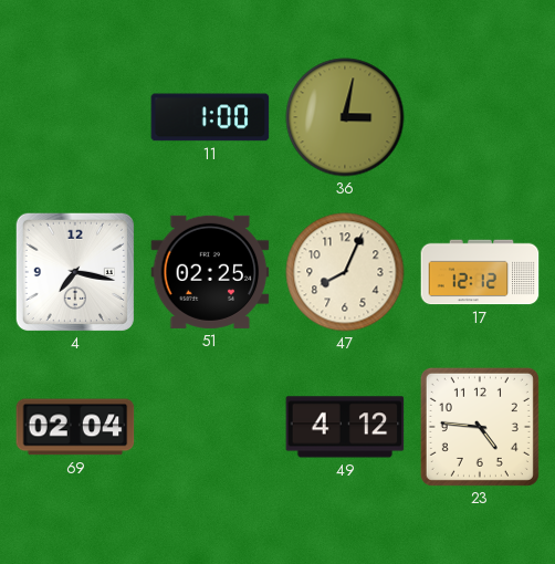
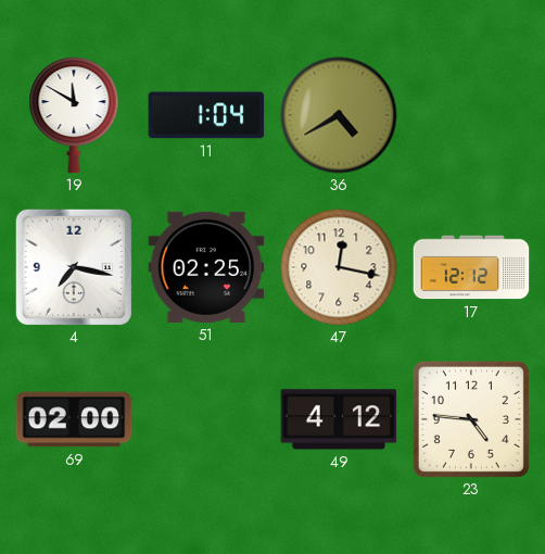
19: none -> 11:50
11: 1:00 -> 1:04
36: 3:02 -> 4:40
47: 8:04 -> 12:17
69: 02:04 -> 02:00
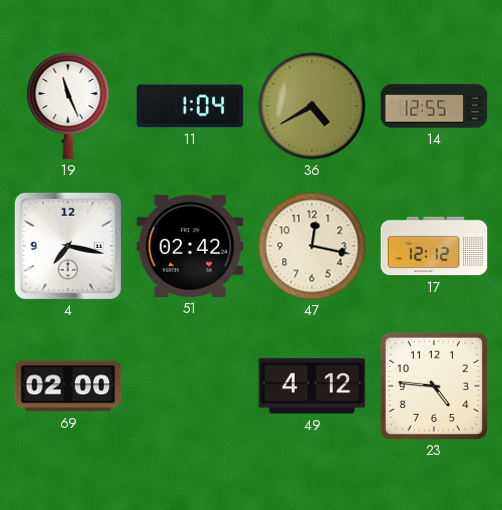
19: 11:50 -> 11:26
14: none -> 12:55
51: 02:25 -> 02:42
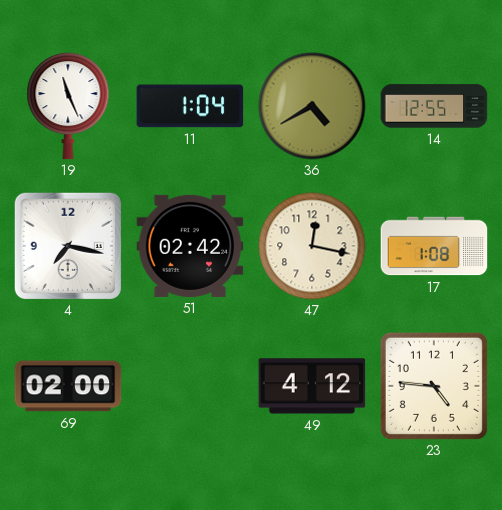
17: 12:12 -> 1:08
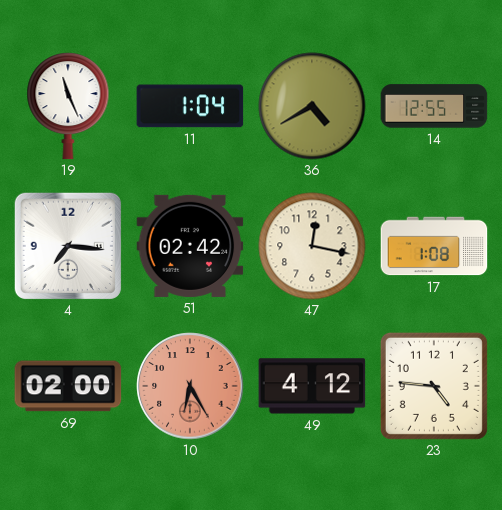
4: 7:17 -> 7:16
10: none -> 6:25
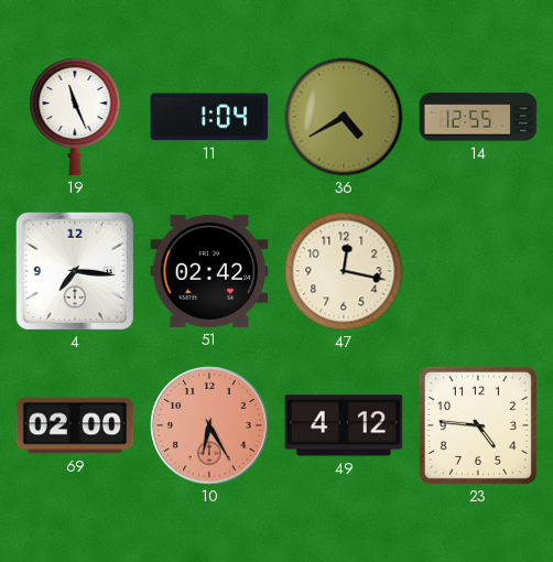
17: 1:08 -> none
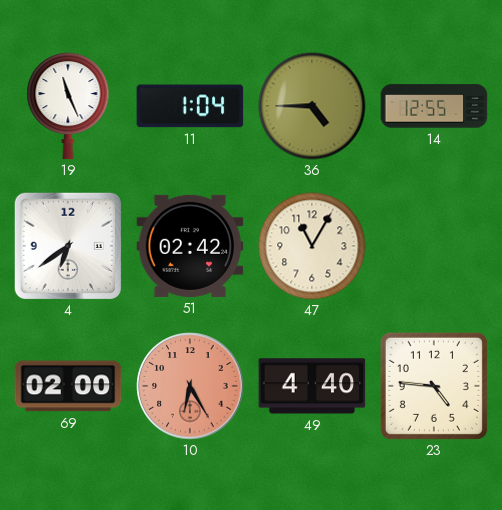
36: 4:40 -> 4:45
4: 7:16 -> 6:39
47: 12:17 -> 11:05
49: 4:12 -> 4:40
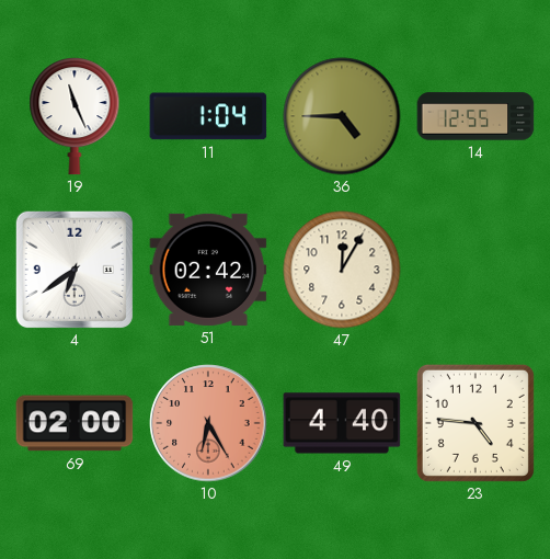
47: 11:05 -> 12:05
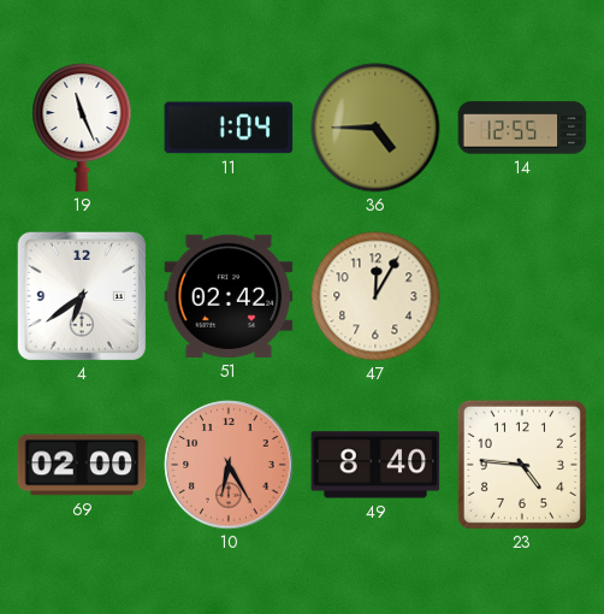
49: 4:40 -> 8:40
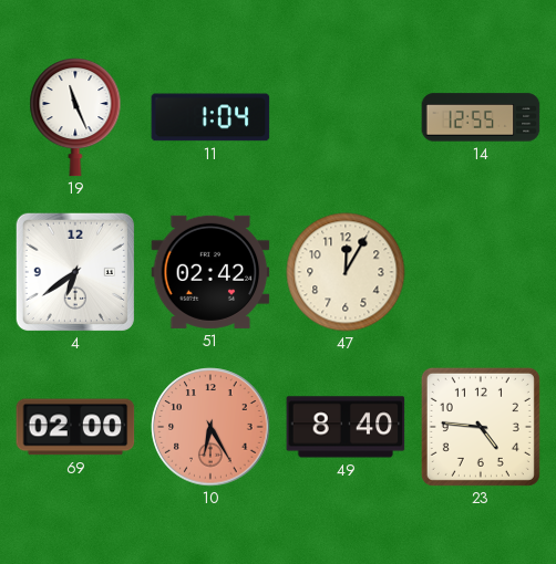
36: 4:45 -> none
